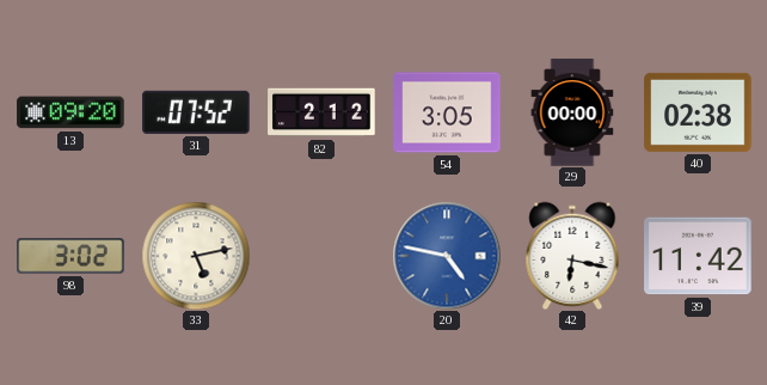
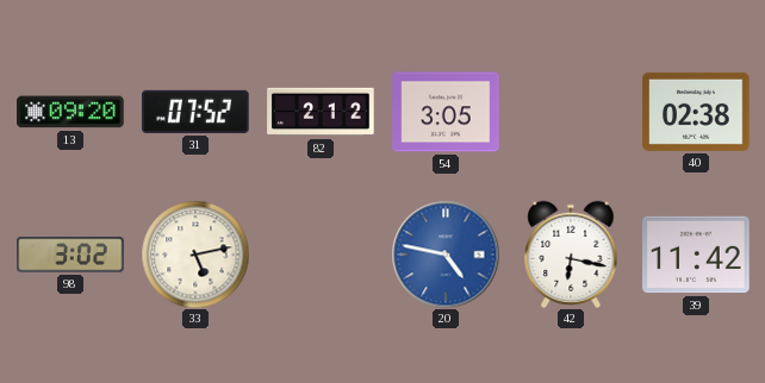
29: 00:00 -> none
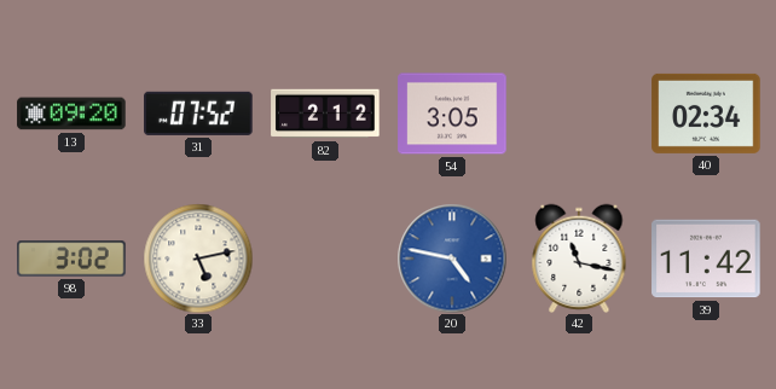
40: 02:38 -> 02:34
42: 6:17 -> 11:17
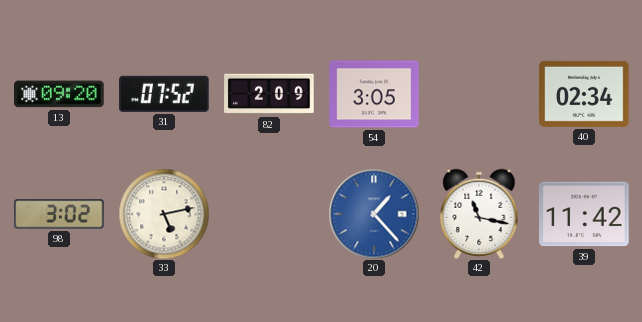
82: 2:12 -> 2:09
20: 4:47 -> 1:23
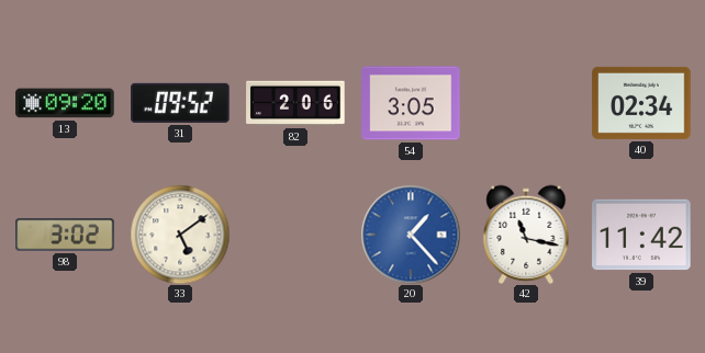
31: 07:52 -> 09:52
82: 2:09 -> 2:06
33: 5:13 -> 5:09
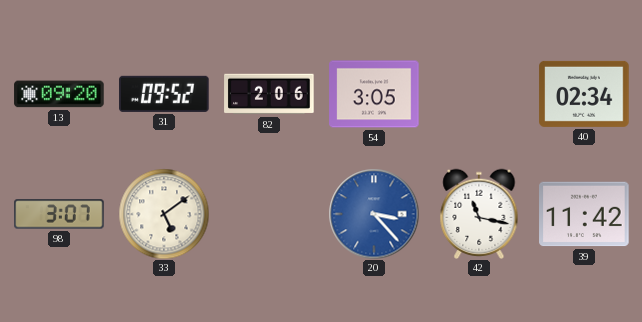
98: 3:02 -> 3:07
20: 1:23 -> 3:23
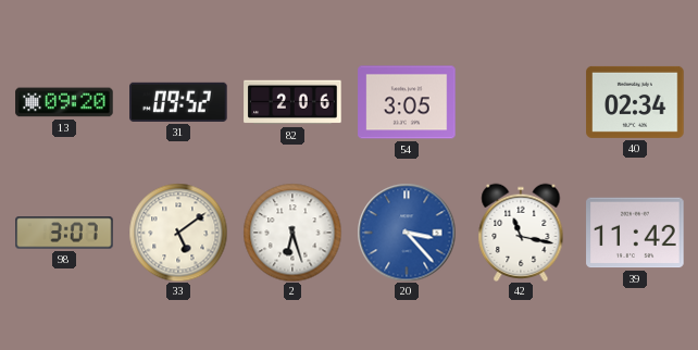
2: none -> 6:27
